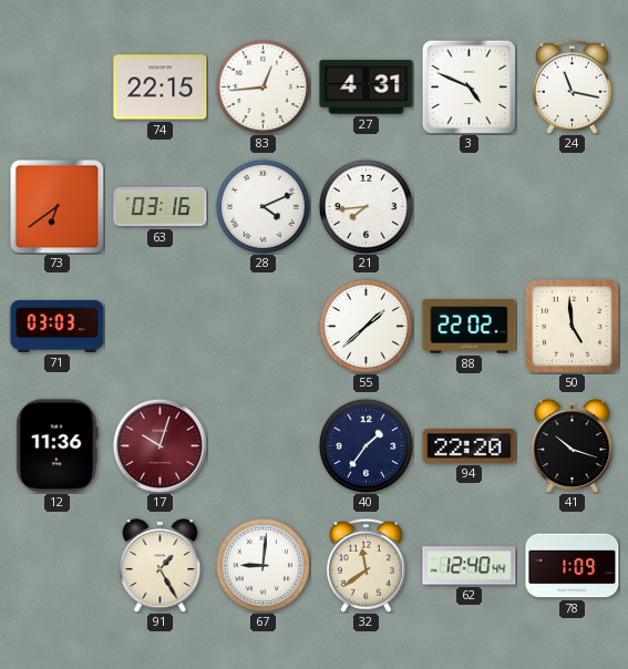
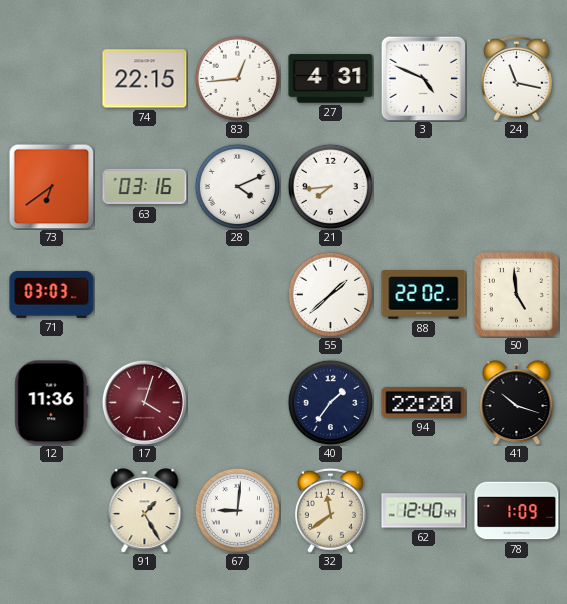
17: 10:03 -> 4:03
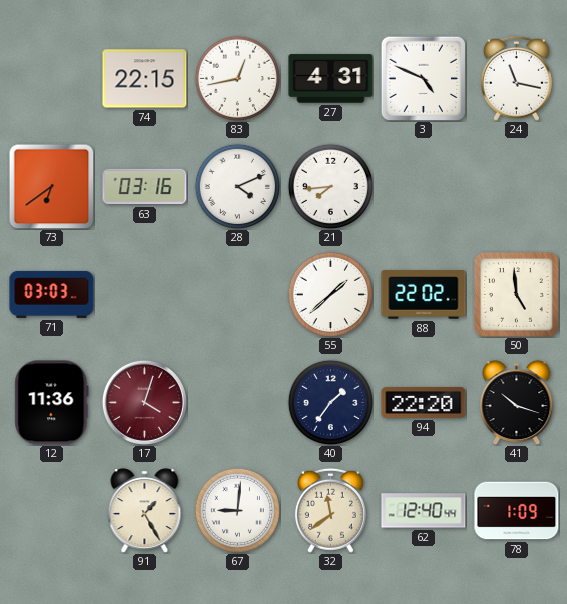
83: 12:44 -> 12:43
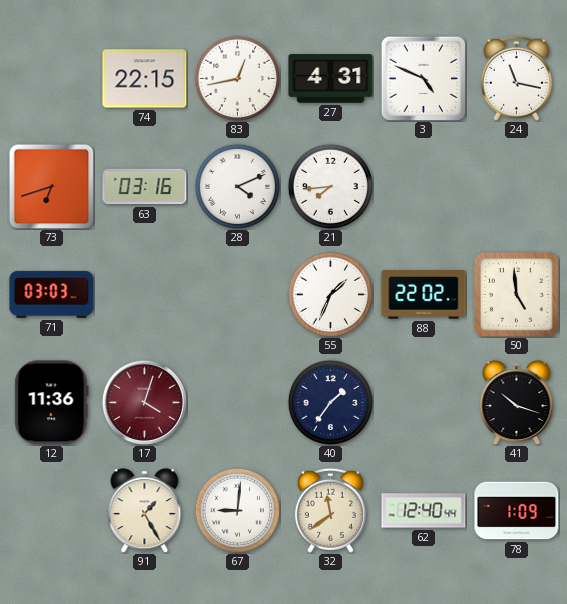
73: 6:39 -> 6:42
55: 1:38 -> 1:34
94: 22:20 -> none
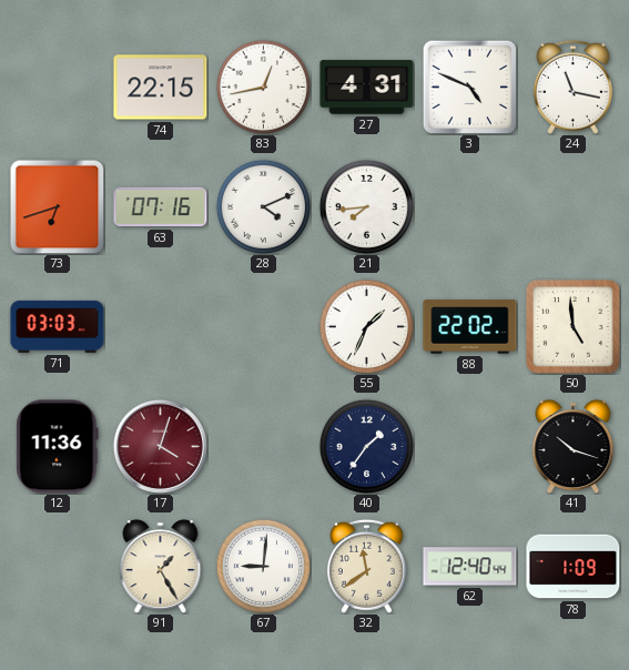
63: 03:16 -> 07:16
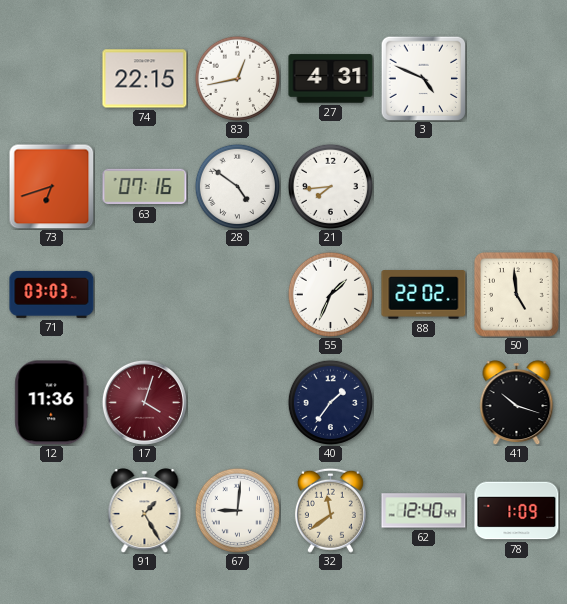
24: 11:17 -> none
28: 4:11 -> 4:51
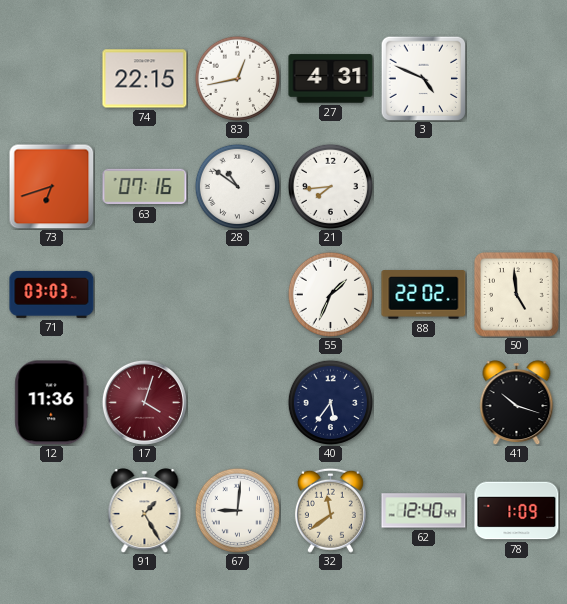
28: 4:51 -> 10:51
40: 1:36 -> 5:36
